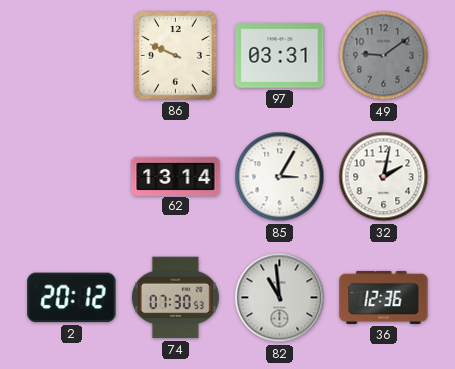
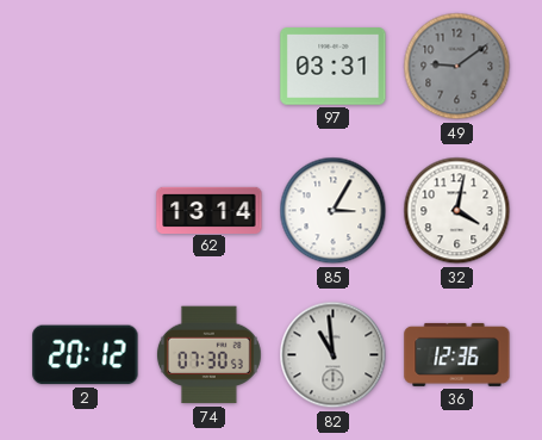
86: 9:49 -> none
32: 2:02 -> 4:02
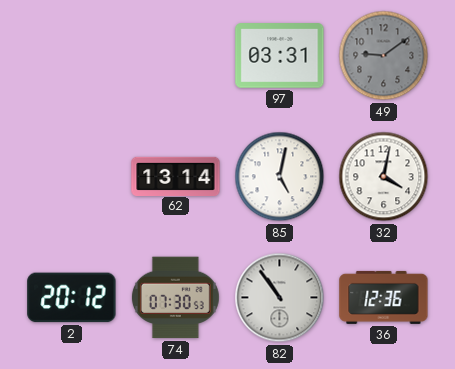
85: 3:05 -> 5:02
82: 10:59 -> 10:54
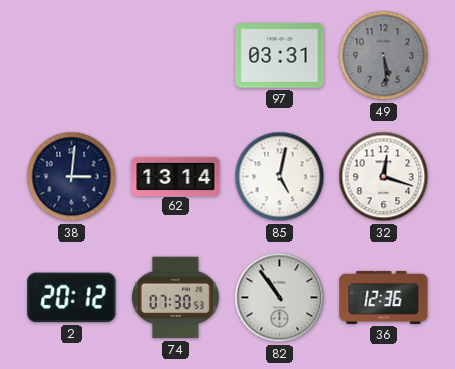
49: 9:09 -> 5:29
38: none -> 3:01
32: 4:02 -> 12:18
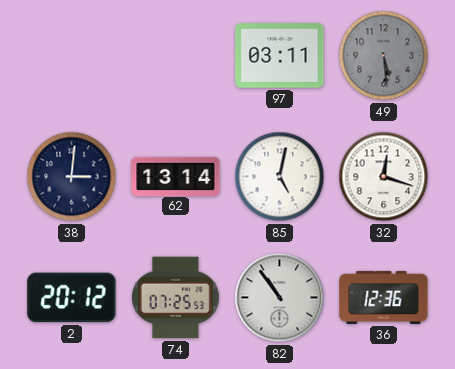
97: 03:31 -> 03:11
74: 07:30 -> 07:25
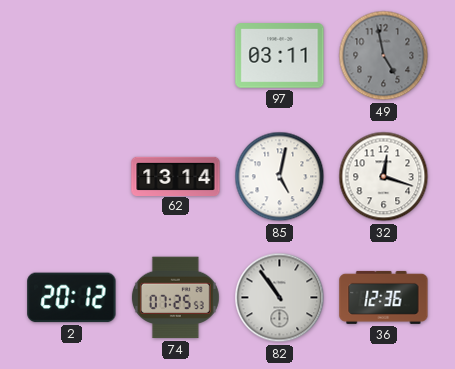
49: 5:29 -> 4:58
38: 3:01 -> none
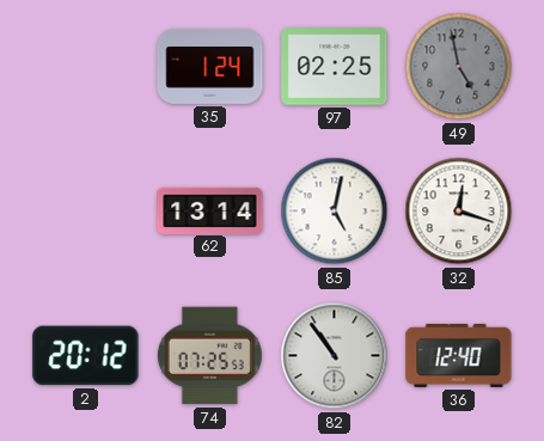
35: none -> 1:24
97: 03:11 -> 02:25
36: 12:36 -> 12:40
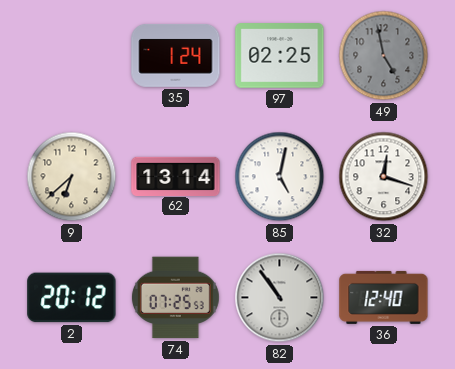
9: none -> 6:38
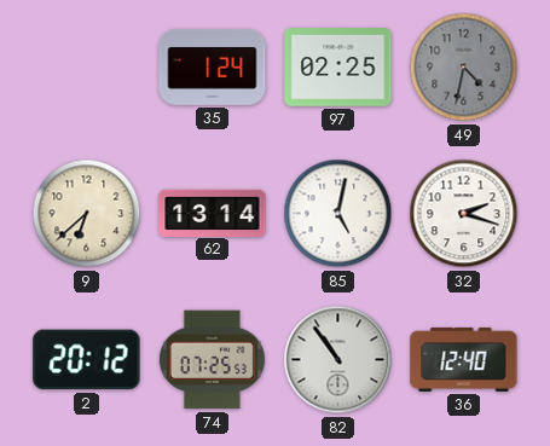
49: 4:58 -> 4:32
32: 12:18 -> 2:18
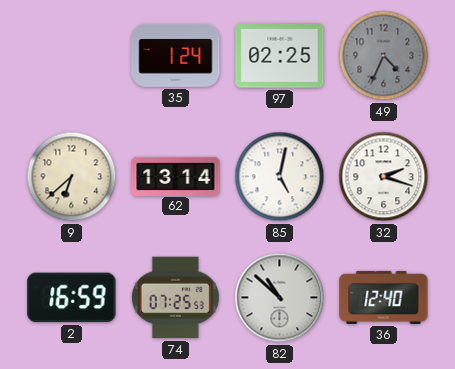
49: 4:32 -> 4:34
2: 20:12 -> 16:59
82: 10:54 -> 10:52
